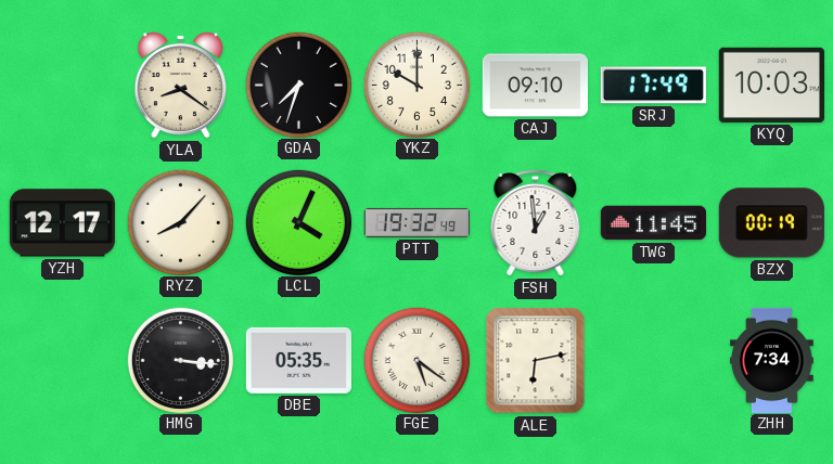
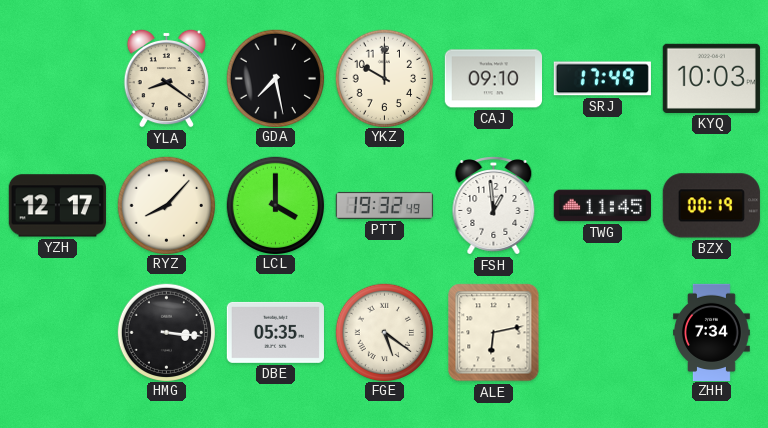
GDA: 7:33 -> 7:28
LCL: 4:04 -> 4:00
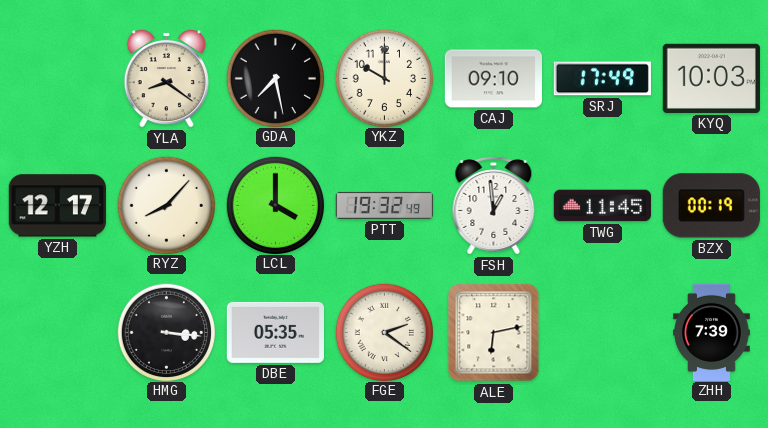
FGE: 5:21 -> 2:21
ZHH: 7:34 -> 7:39
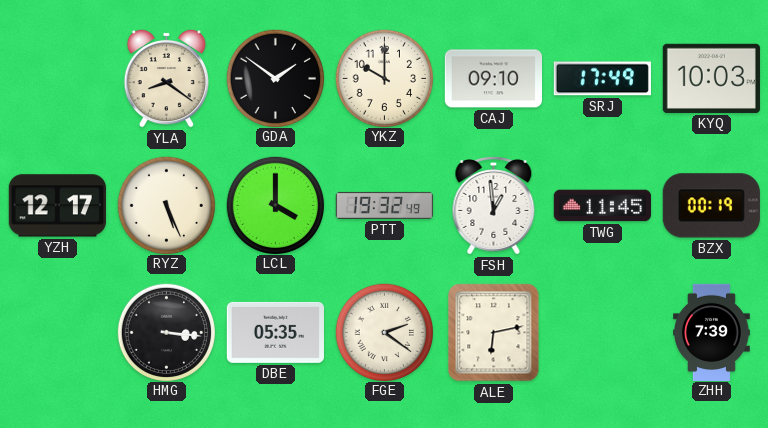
GDA: 7:28 -> 1:51
RYZ: 8:07 -> 5:26
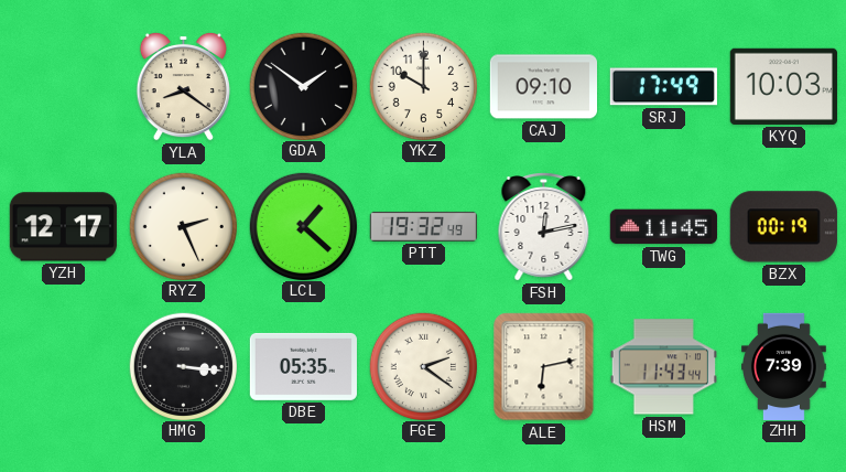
RYZ: 5:26 -> 2:26
LCL: 4:00 -> 1:22
FSH: 12:59 -> 12:13
HSM: none -> 11:43
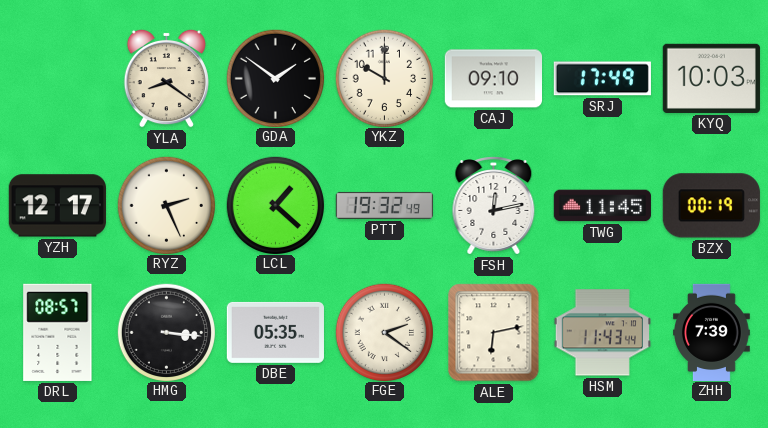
DRL: none -> 08:57
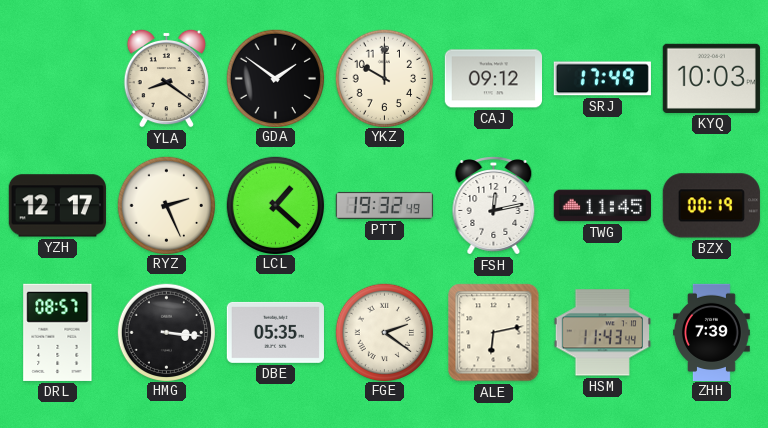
CAJ: 09:10 -> 09:12
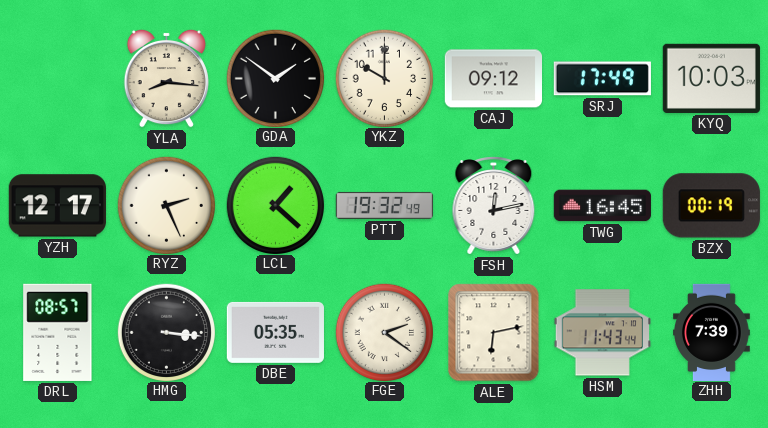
YLA: 8:21 -> 8:16
TWG: 11:45 -> 16:45
